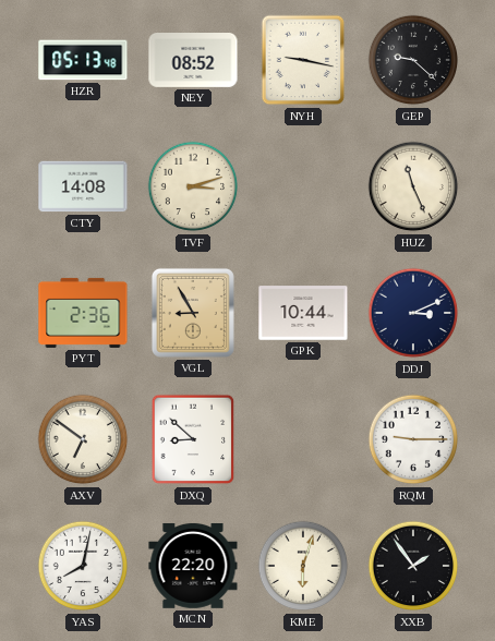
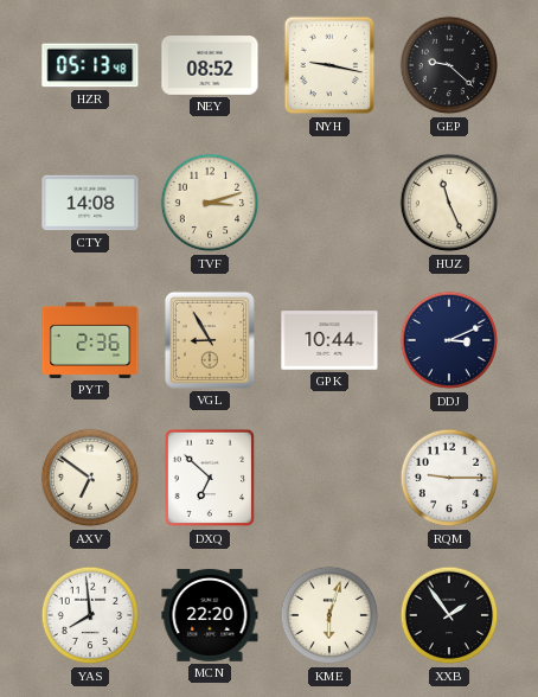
DXQ: 8:52 -> 6:52
YAS: 8:02 -> 7:59
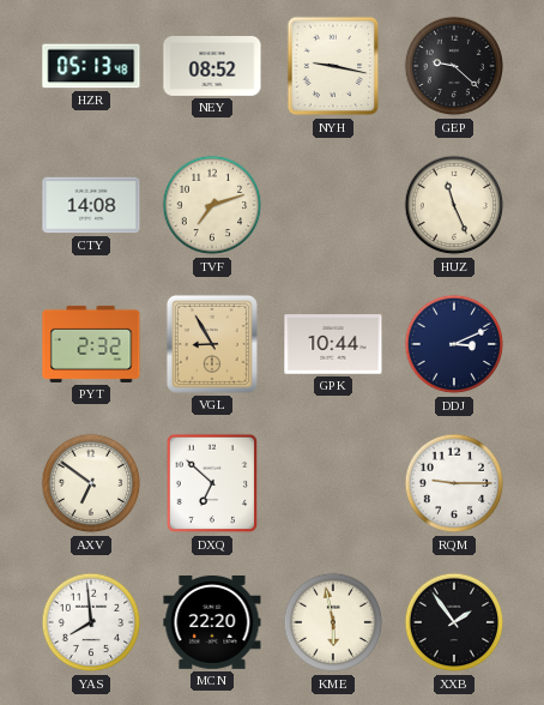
TVF: 3:12 -> 7:12
PYT: 2:36 -> 2:32
KME: 6:03 -> 5:58
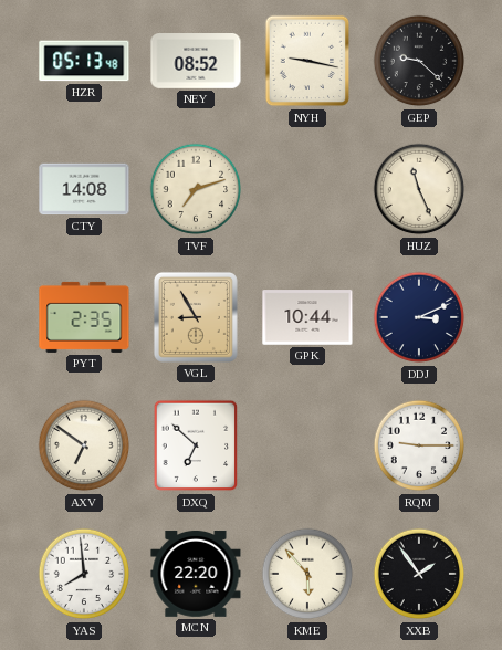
PYT: 2:32 -> 2:35
KME: 5:58 -> 5:53
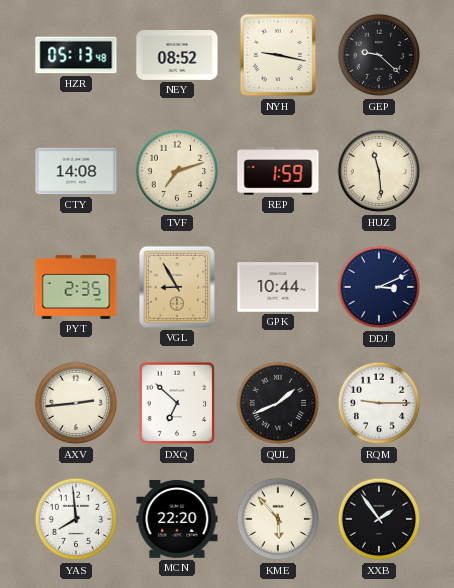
REP: none -> 1:59
HUZ: 11:26 -> 11:29
AXV: 6:51 -> 2:44
QUL: none -> 1:41
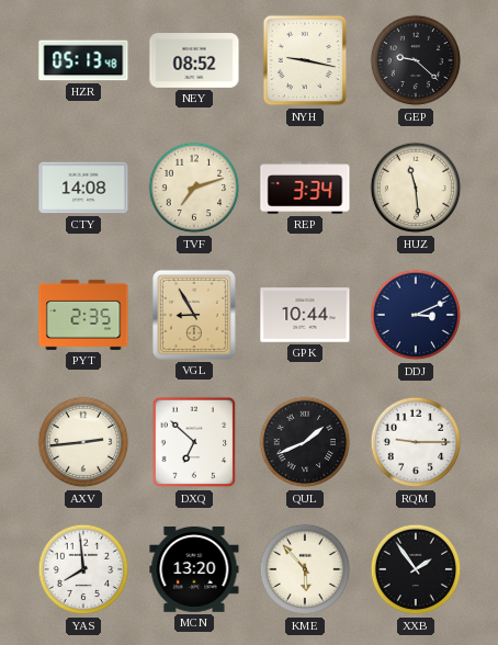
REP: 1:59 -> 3:34
MCN: 22:20 -> 13:20
